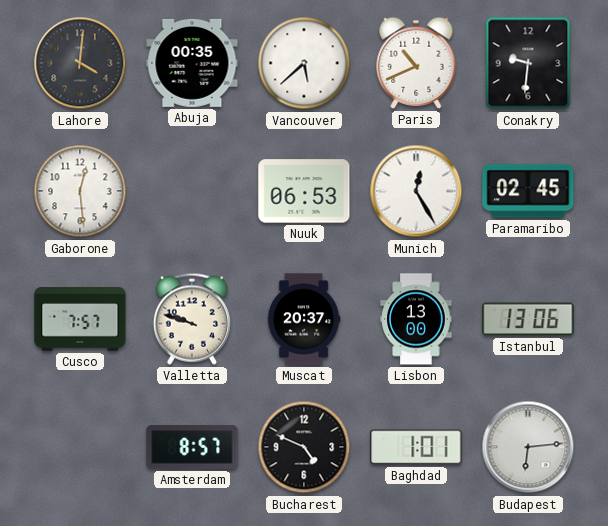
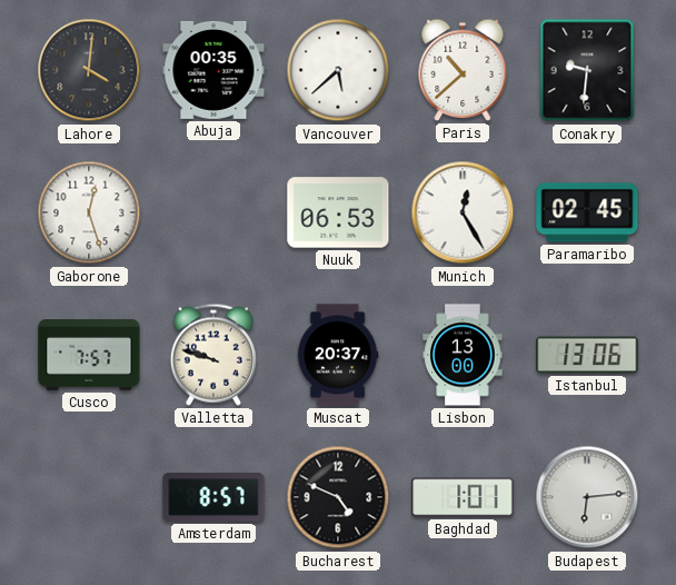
Paris: 10:41 -> 10:38
Gaborone: 12:29 -> 12:27
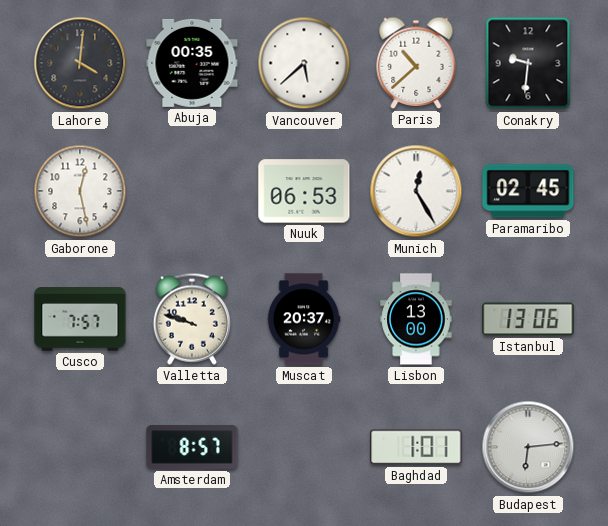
Gaborone: 12:27 -> 12:28
Bucharest: 4:49 -> none
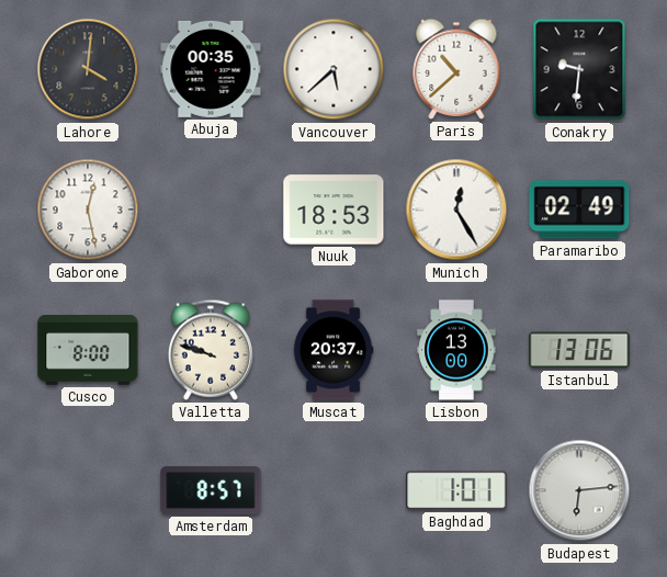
Nuuk: 06:53 -> 18:53
Paramaribo: 02:45 -> 02:49
Cusco: 7:57 -> 8:00
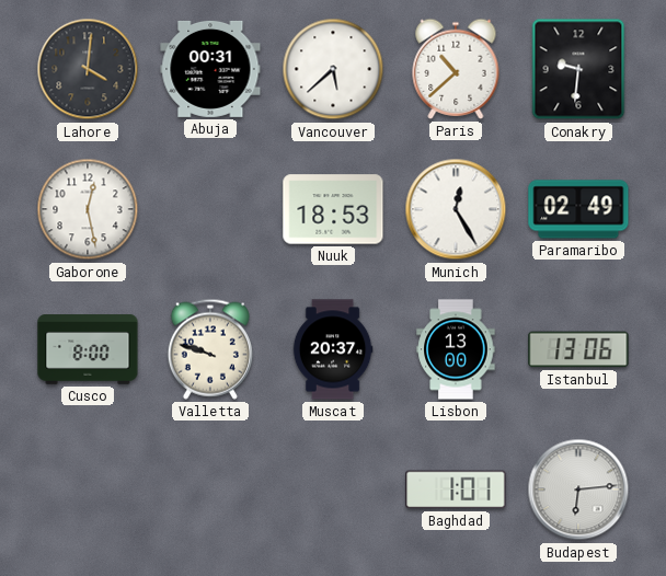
Abuja: 00:35 -> 00:31
Amsterdam: 8:57 -> none
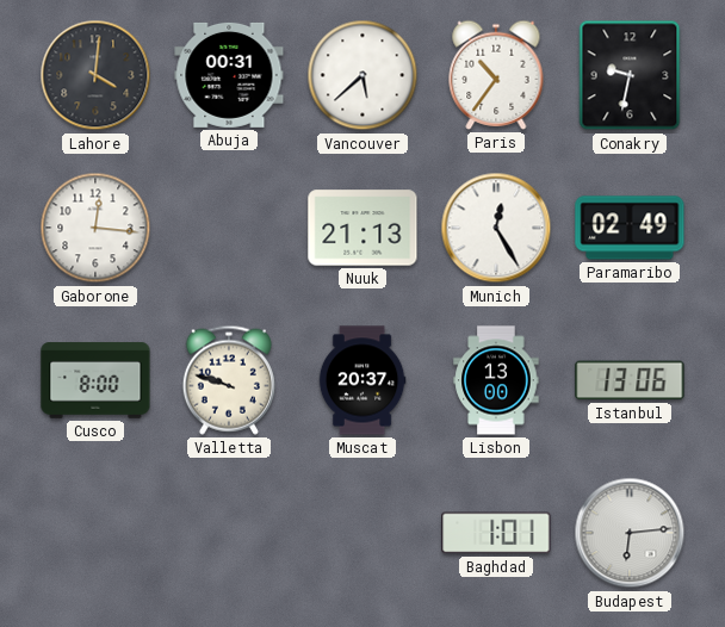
Paris: 10:38 -> 10:36
Conakry: 9:31 -> 9:32
Gaborone: 12:28 -> 12:16
Nuuk: 18:53 -> 21:13
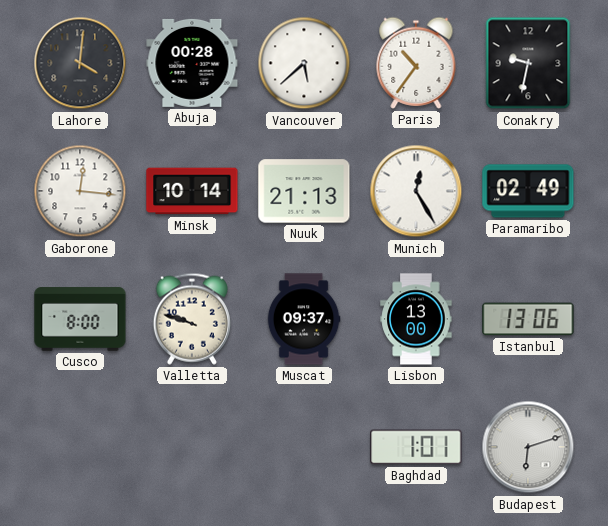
Abuja: 00:31 -> 00:28
Minsk: none -> 10:14
Muscat: 20:37 -> 09:37
Budapest: 6:14 -> 6:12
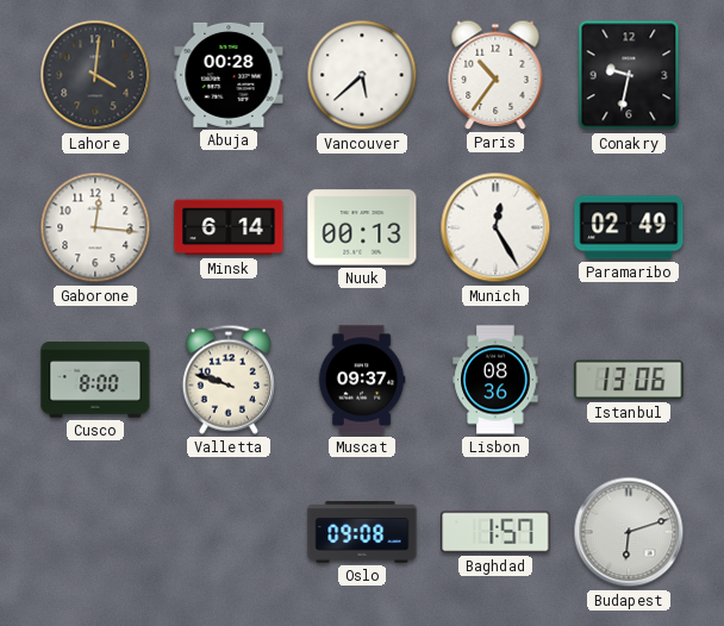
Minsk: 10:14 -> 6:14
Nuuk: 21:13 -> 00:13
Lisbon: 13:00 -> 08:36
Oslo: none -> 09:08
Baghdad: 1:01 -> 1:57
